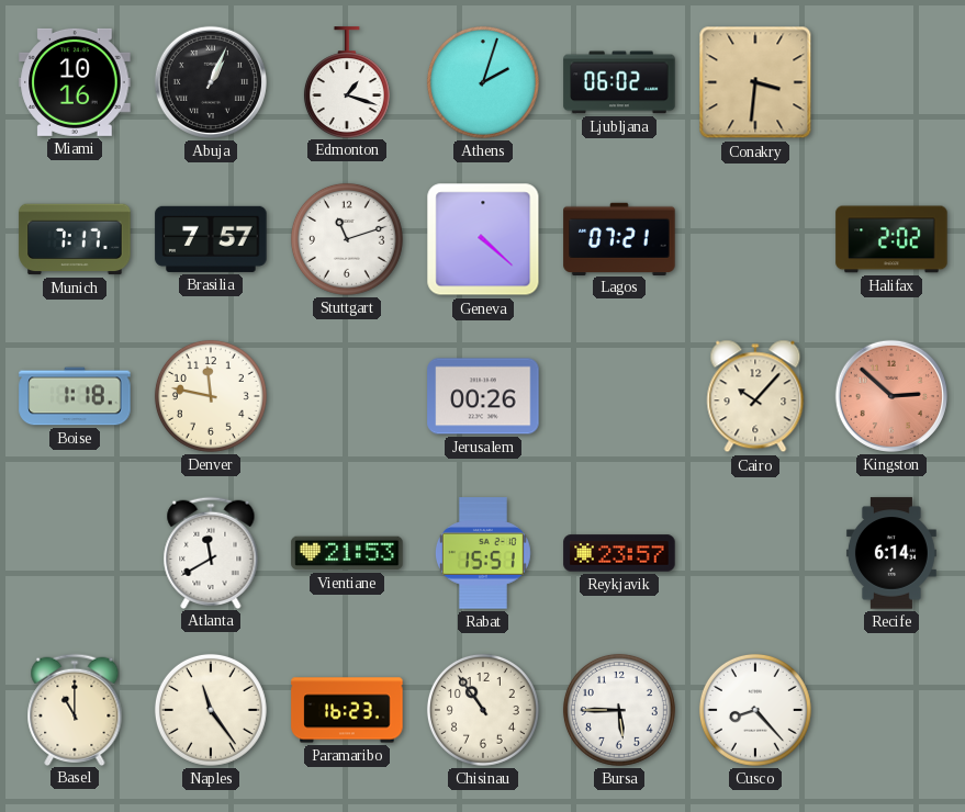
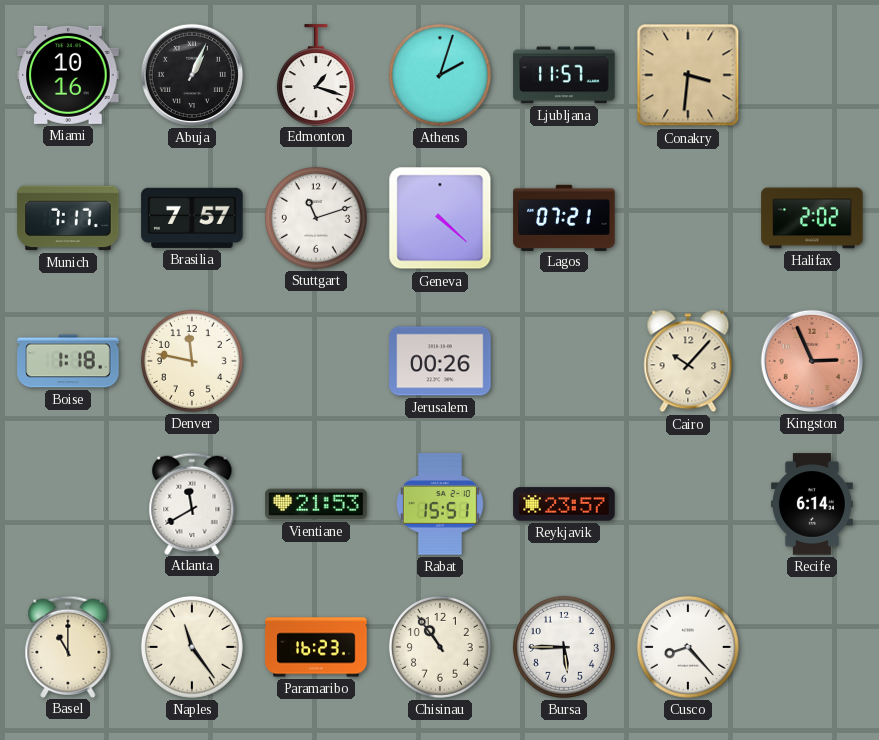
Ljubljana: 06:02 -> 11:57
Kingston: 2:52 -> 2:56
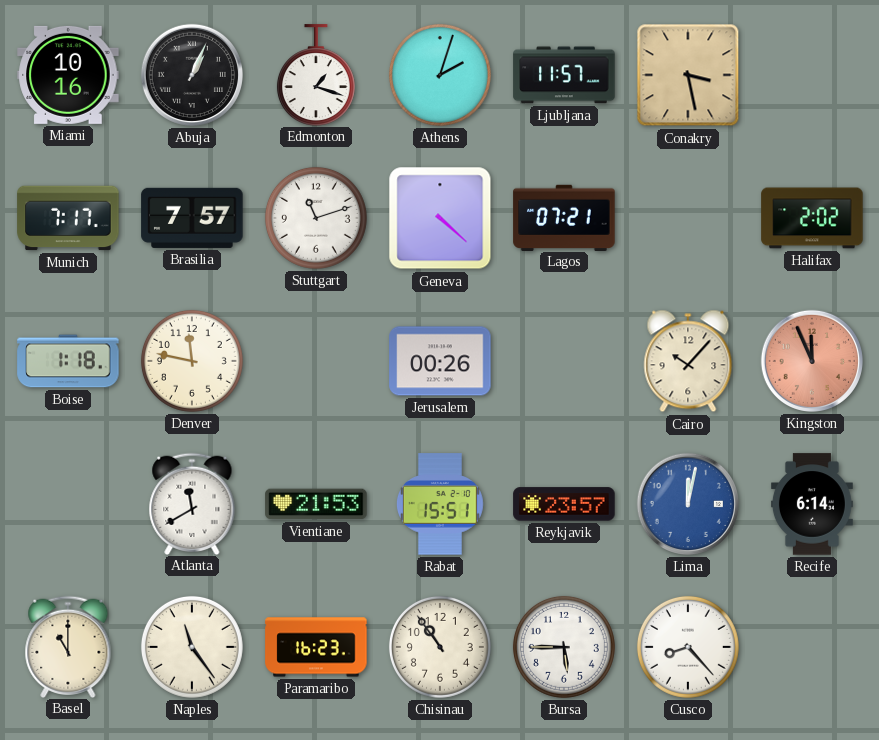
Conakry: 3:31 -> 3:28
Kingston: 2:56 -> 11:56
Lima: none -> 12:02
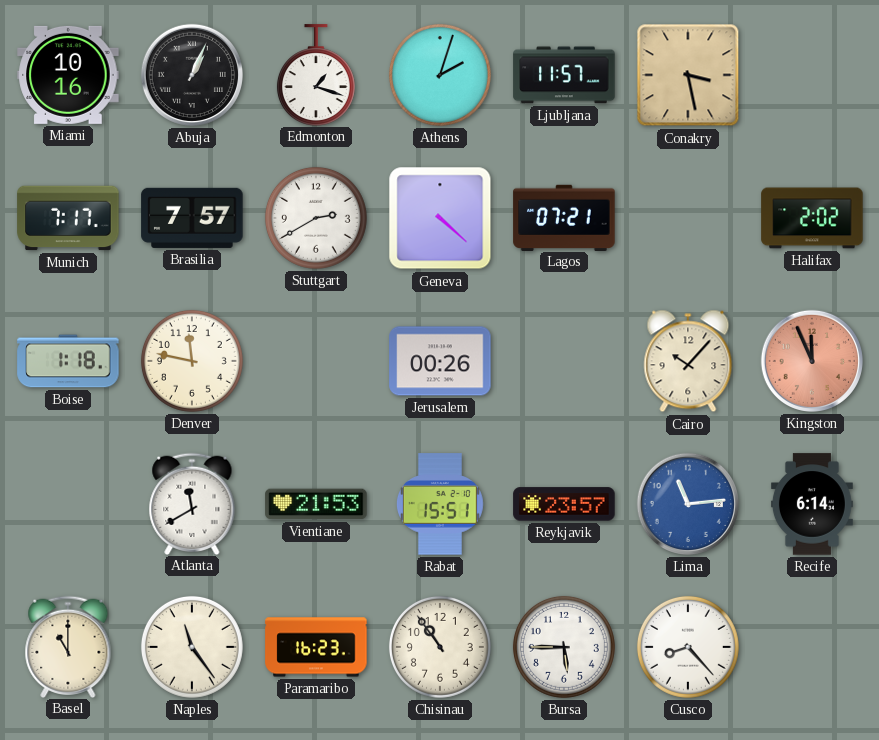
Stuttgart: 11:12 -> 2:40
Lima: 12:02 -> 11:14
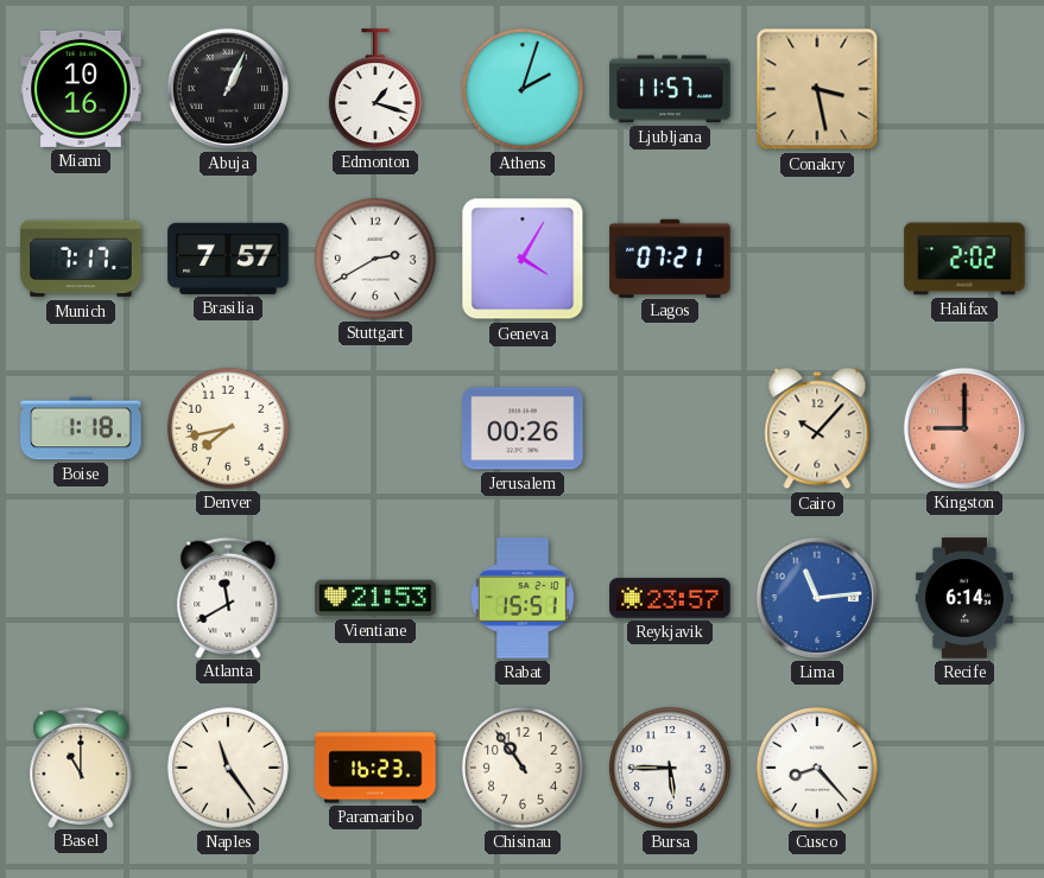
Geneva: 4:22 -> 4:05
Denver: 11:47 -> 7:43
Kingston: 11:56 -> 9:00
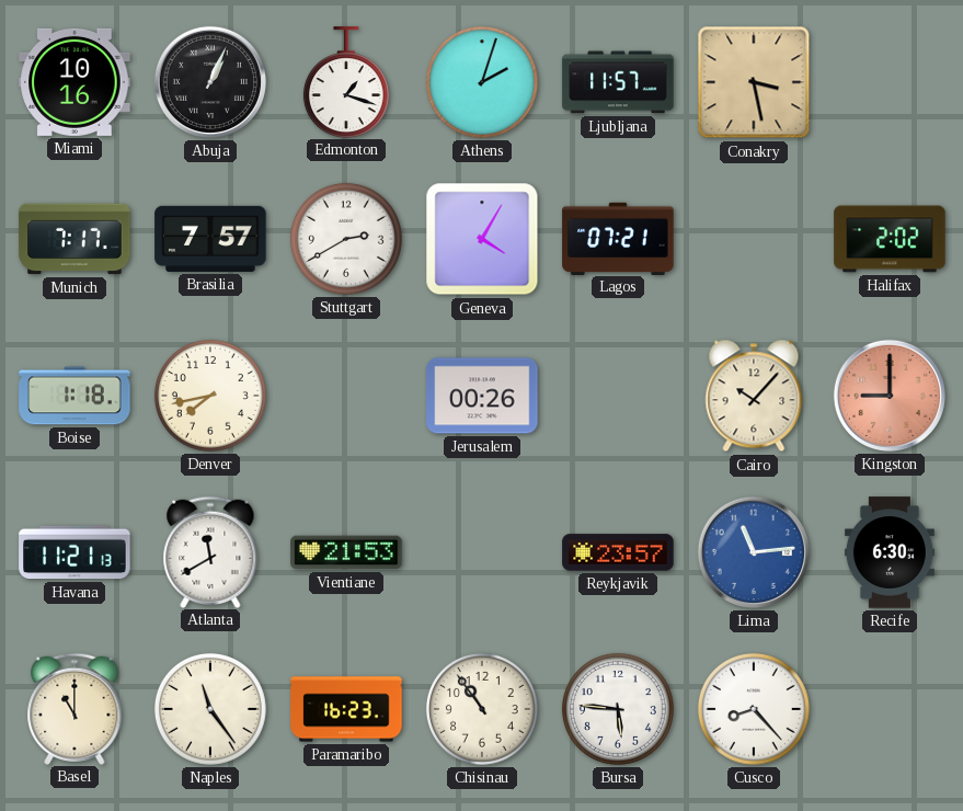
Havana: none -> 11:21
Rabat: 15:51 -> none
Recife: 6:14 -> 6:30
Bursa: 5:45 -> 5:46
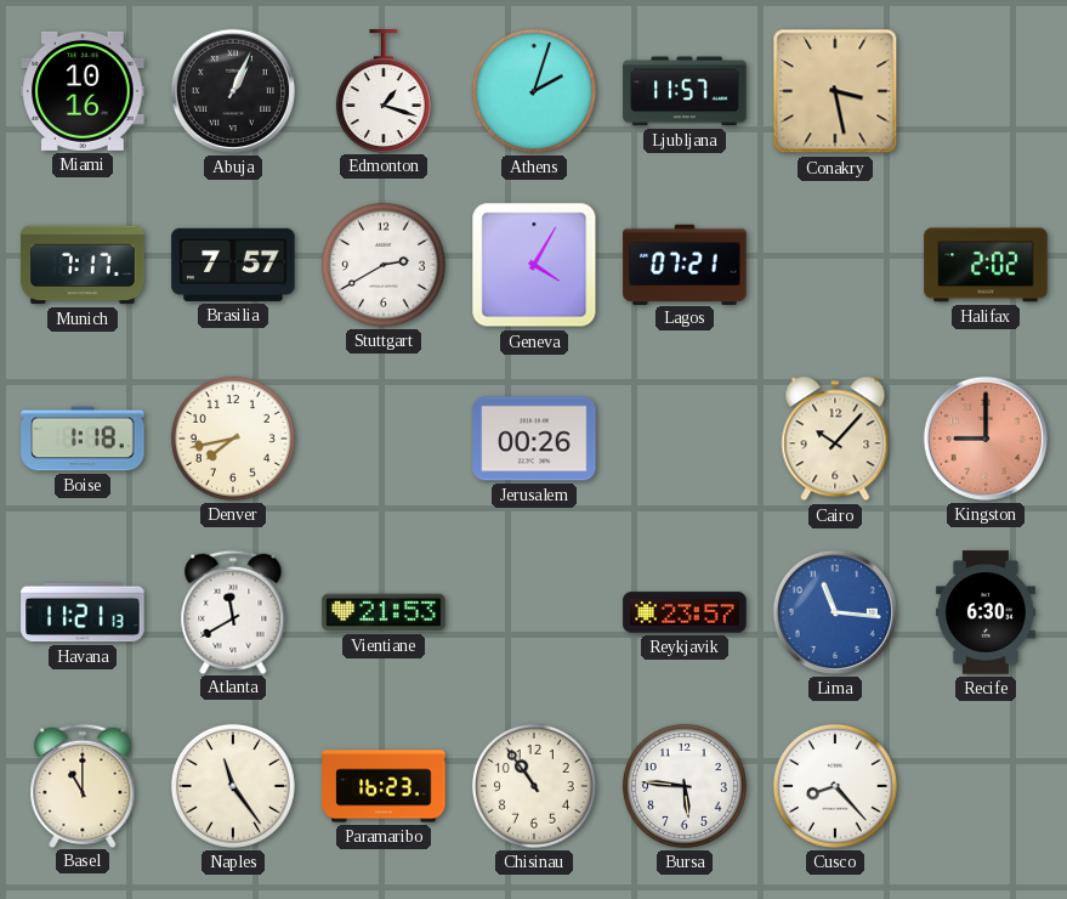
Lima: 11:14 -> 11:16
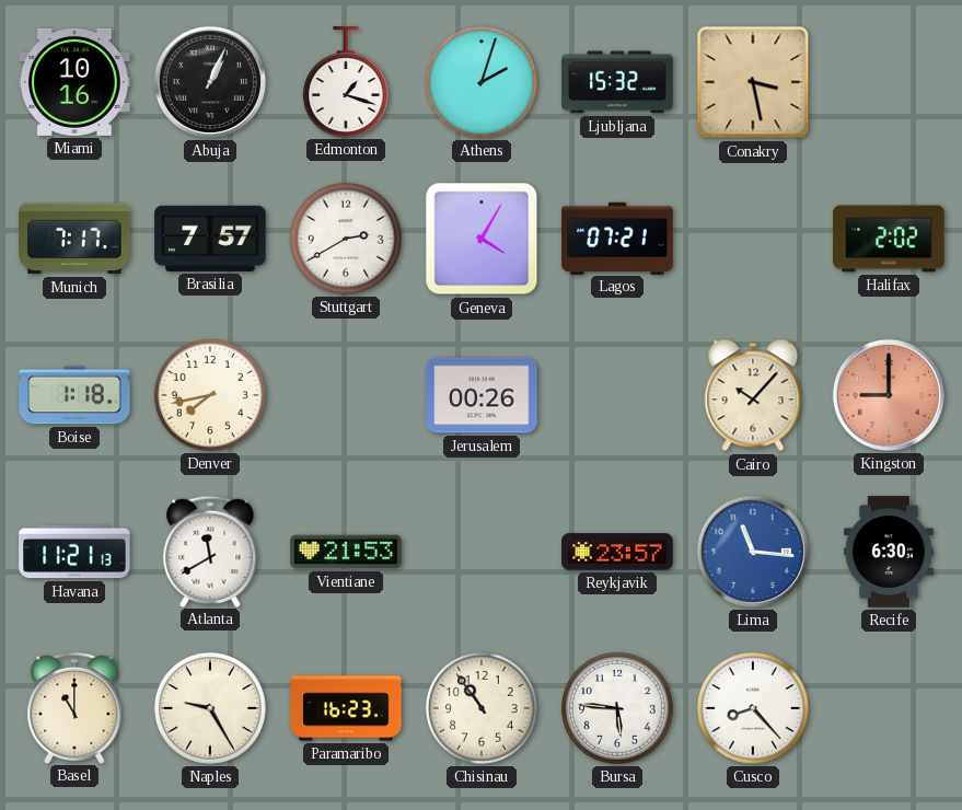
Ljubljana: 11:57 -> 15:32
Naples: 11:24 -> 9:25
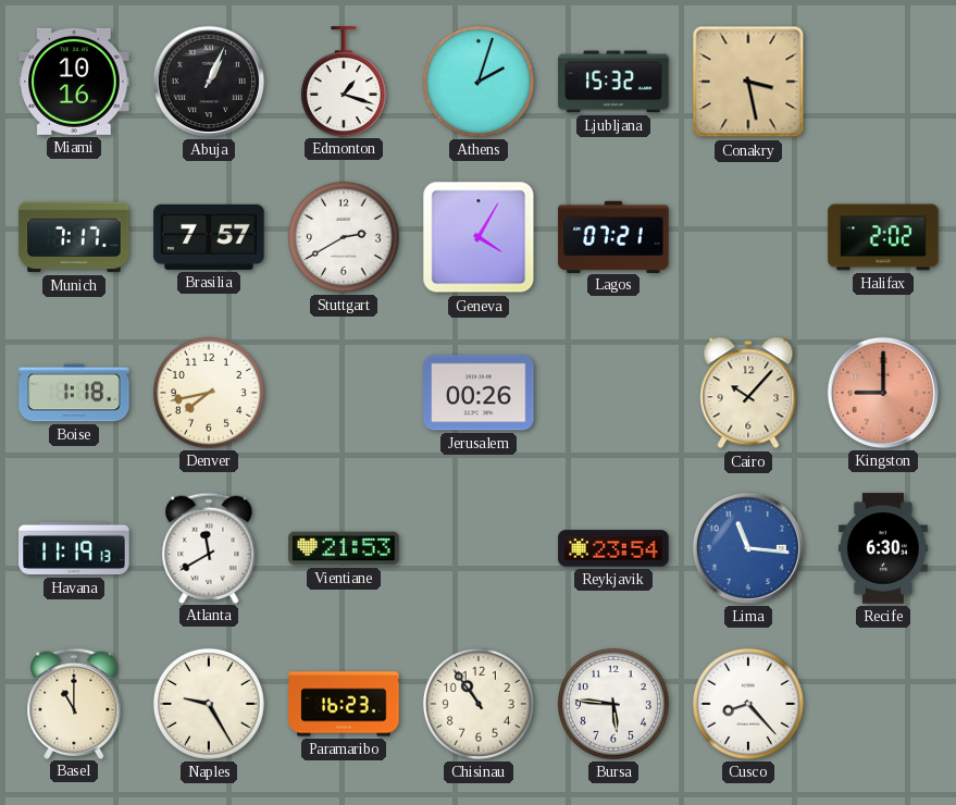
Havana: 11:21 -> 11:19
Reykjavik: 23:57 -> 23:54
